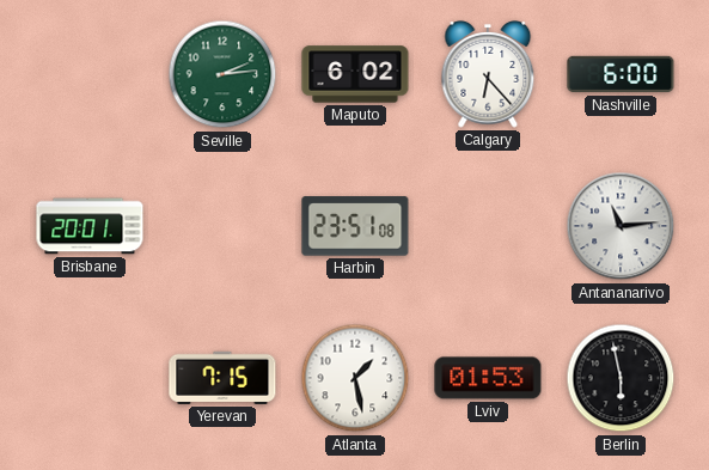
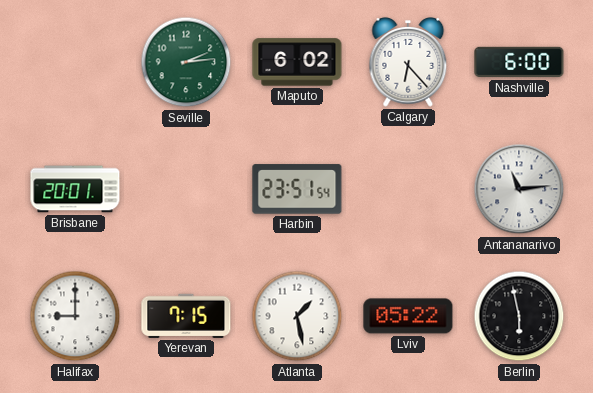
Harbin: 23:51:08 -> 23:51:54
Halifax: none -> 9:00
Lviv: 01:53 -> 05:22
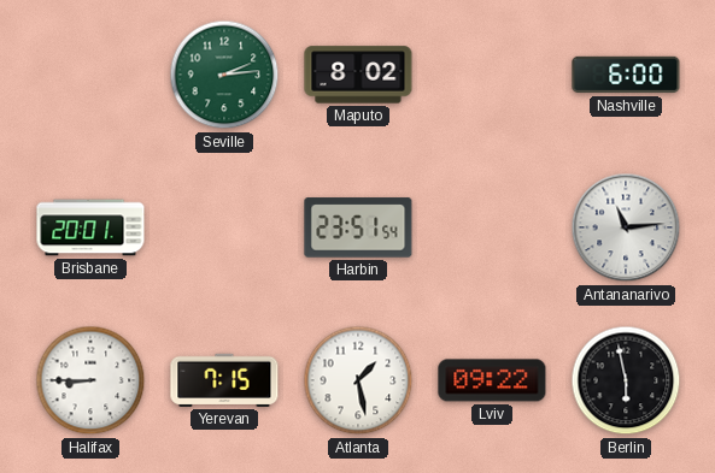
Maputo: 6:02 -> 8:02
Calgary: 6:23 -> none
Halifax: 9:00 -> 8:45
Lviv: 05:22 -> 09:22
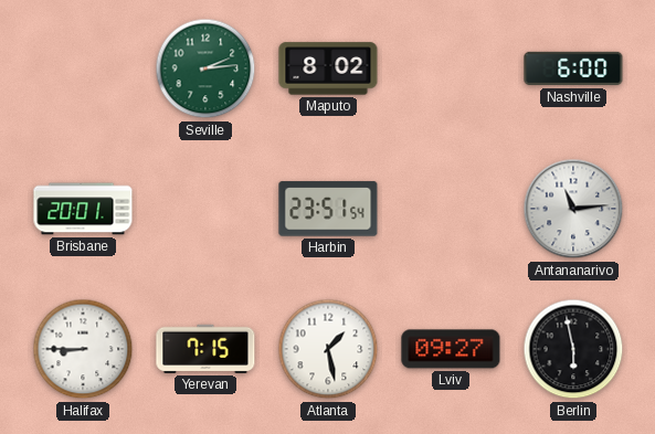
Lviv: 09:22 -> 09:27
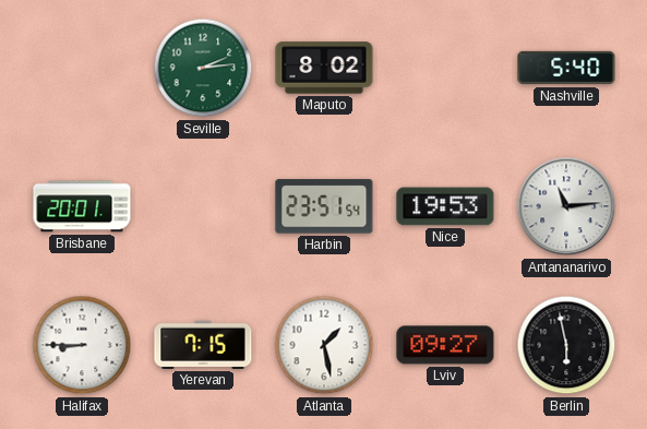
Nashville: 6:00 -> 5:40
Nice: none -> 19:53
